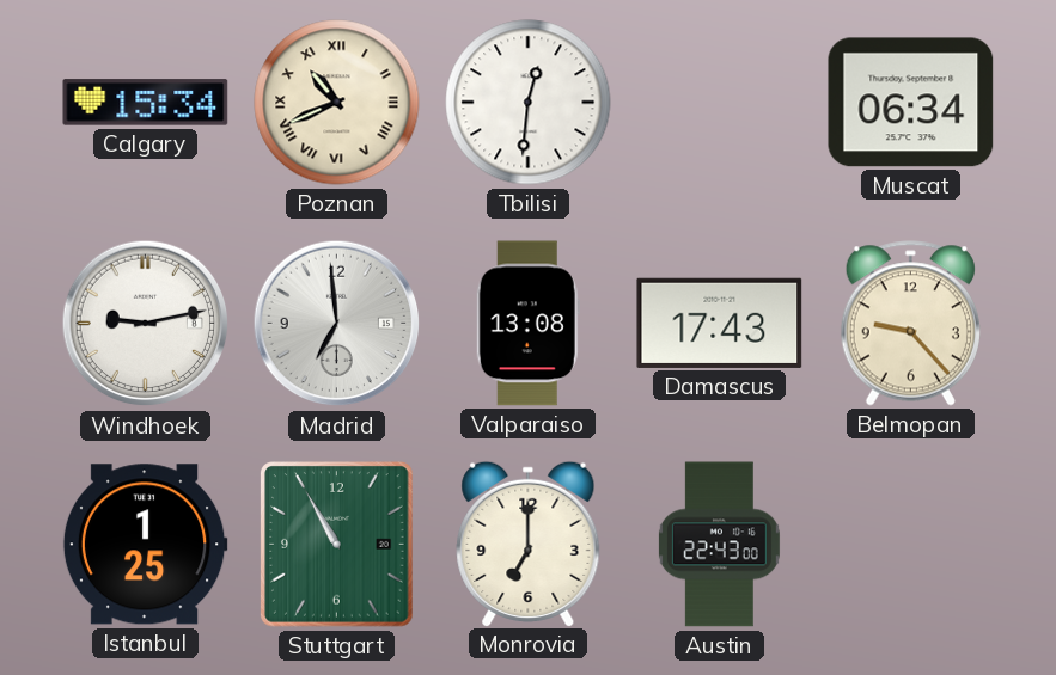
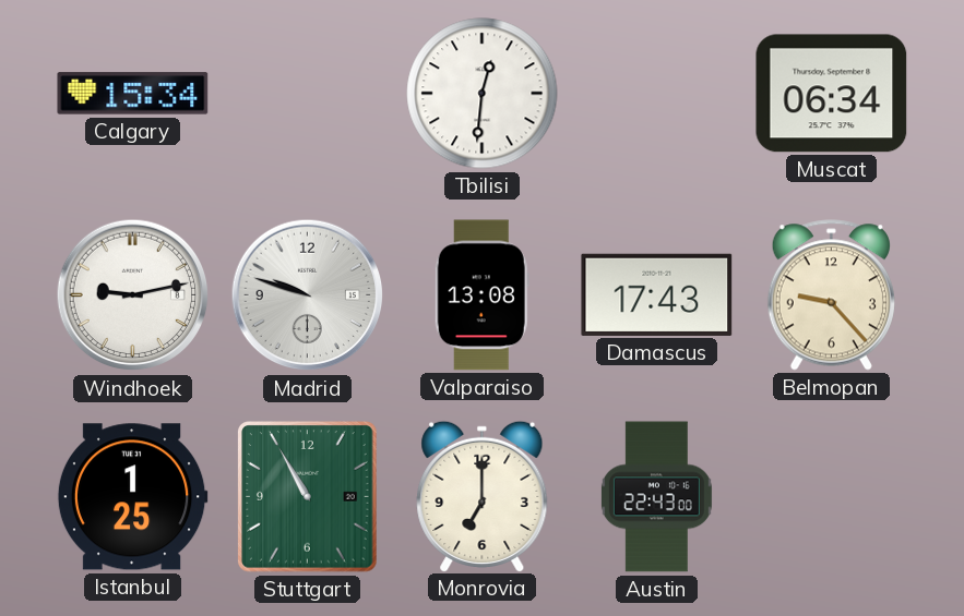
Poznan: 10:41 -> none
Madrid: 6:59 -> 9:48
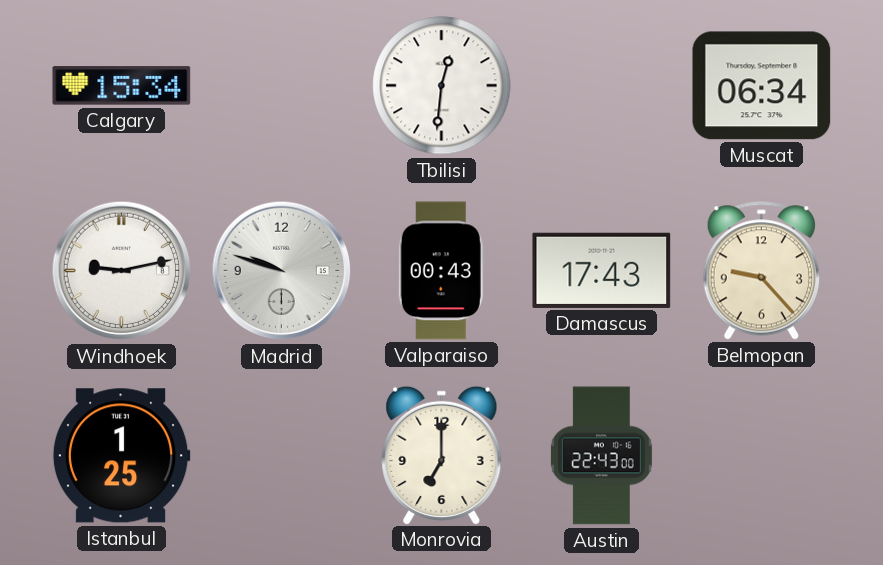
Valparaiso: 13:08 -> 00:43
Stuttgart: 10:55 -> none
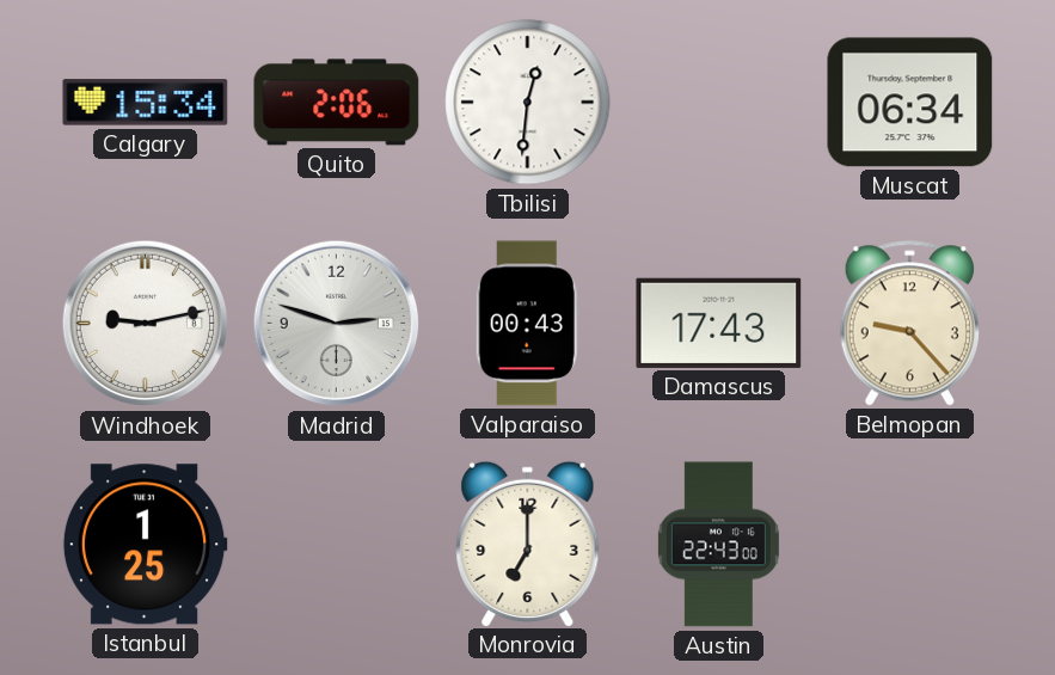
Quito: none -> 2:06
Madrid: 9:48 -> 2:48
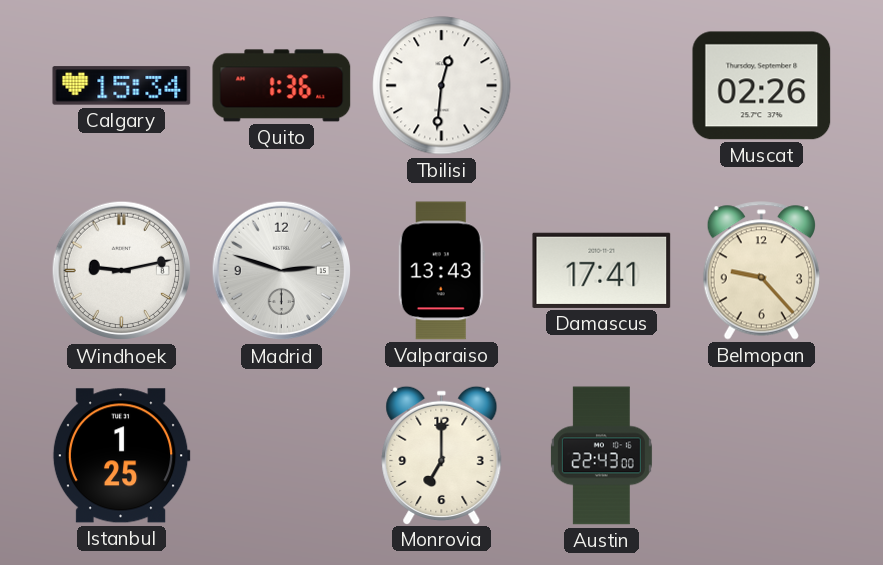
Quito: 2:06 -> 1:36
Muscat: 06:34 -> 02:26
Valparaiso: 00:43 -> 13:43
Damascus: 17:43 -> 17:41
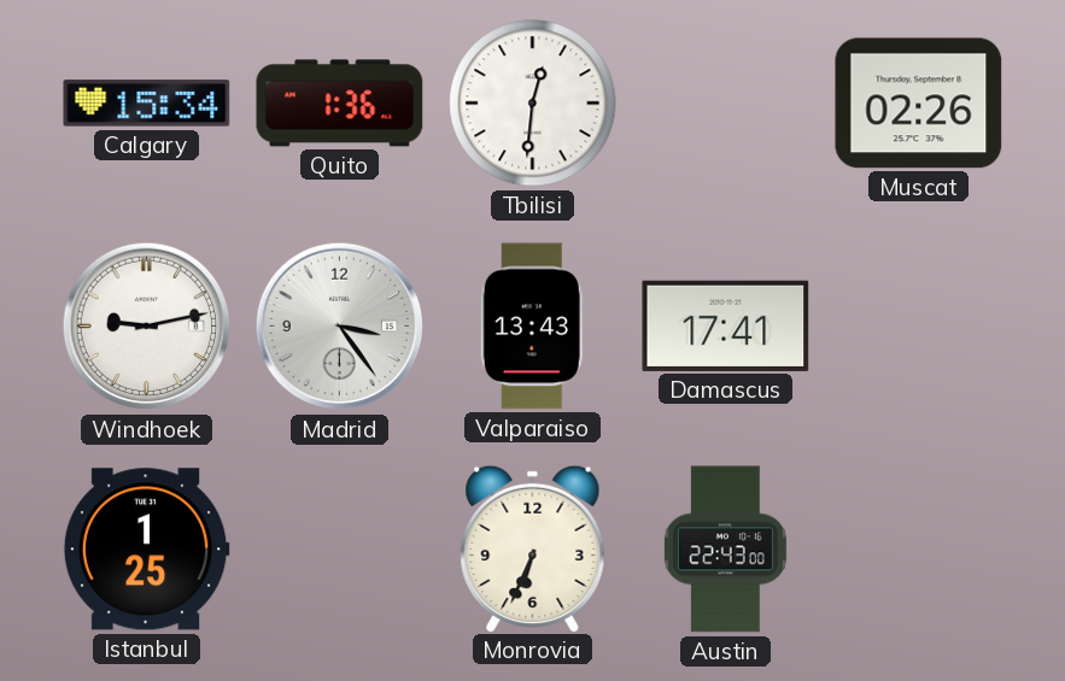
Madrid: 2:48 -> 3:24
Belmopan: 9:23 -> none
Monrovia: 7:00 -> 6:34
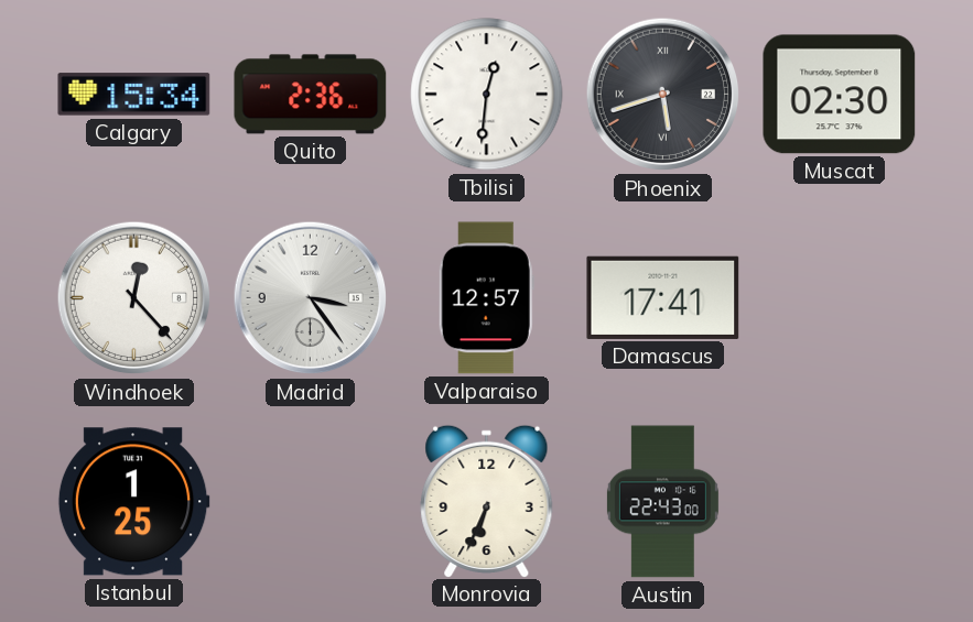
Quito: 1:36 -> 2:36
Phoenix: none -> 5:42
Muscat: 02:26 -> 02:30
Windhoek: 9:13 -> 12:23
Valparaiso: 13:43 -> 12:57
